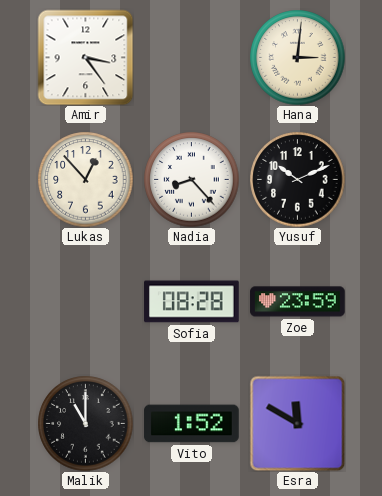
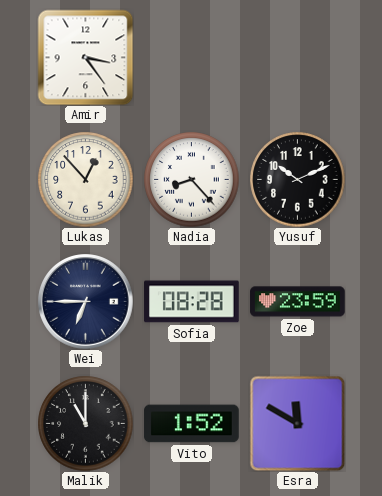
Hana: 3:01 -> none
Wei: none -> 6:45
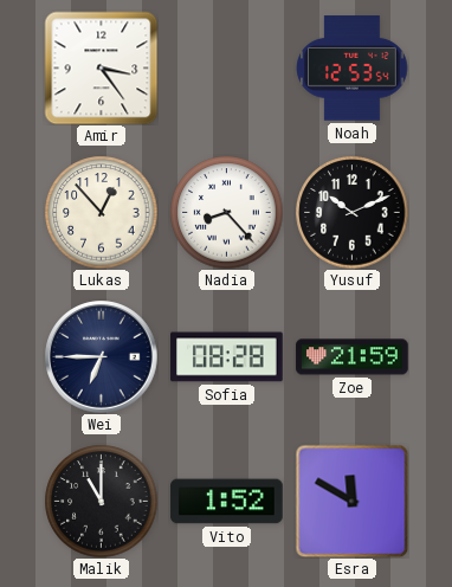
Noah: none -> 12:53
Zoe: 23:59 -> 21:59
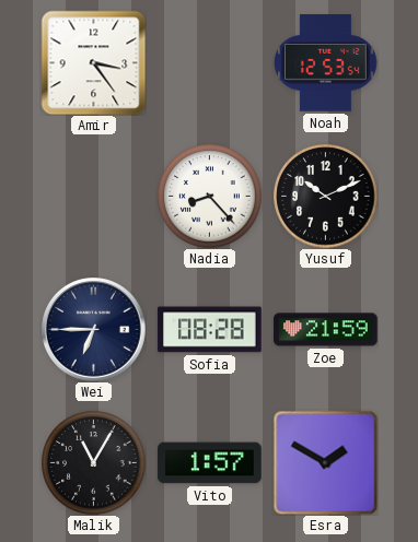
Lukas: 12:53 -> none
Malik: 11:00 -> 11:05
Vito: 1:52 -> 1:57
Esra: 11:50 -> 1:50
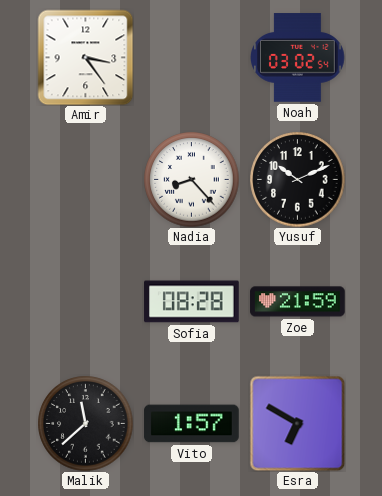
Noah: 12:53 -> 03:02
Wei: 6:45 -> none
Malik: 11:05 -> 11:38
Esra: 1:50 -> 6:50
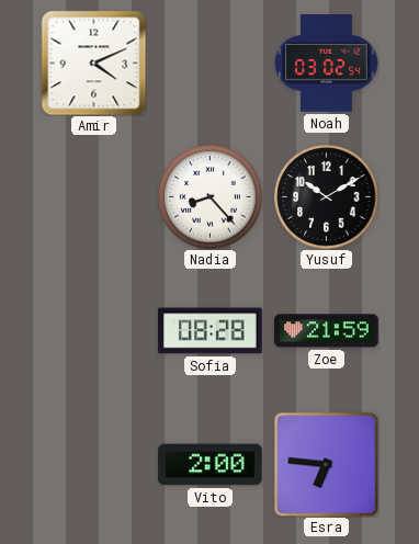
Amir: 3:24 -> 4:11
Yusuf: 10:11 -> 10:10
Malik: 11:38 -> none
Vito: 1:57 -> 2:00
Esra: 6:50 -> 6:46
